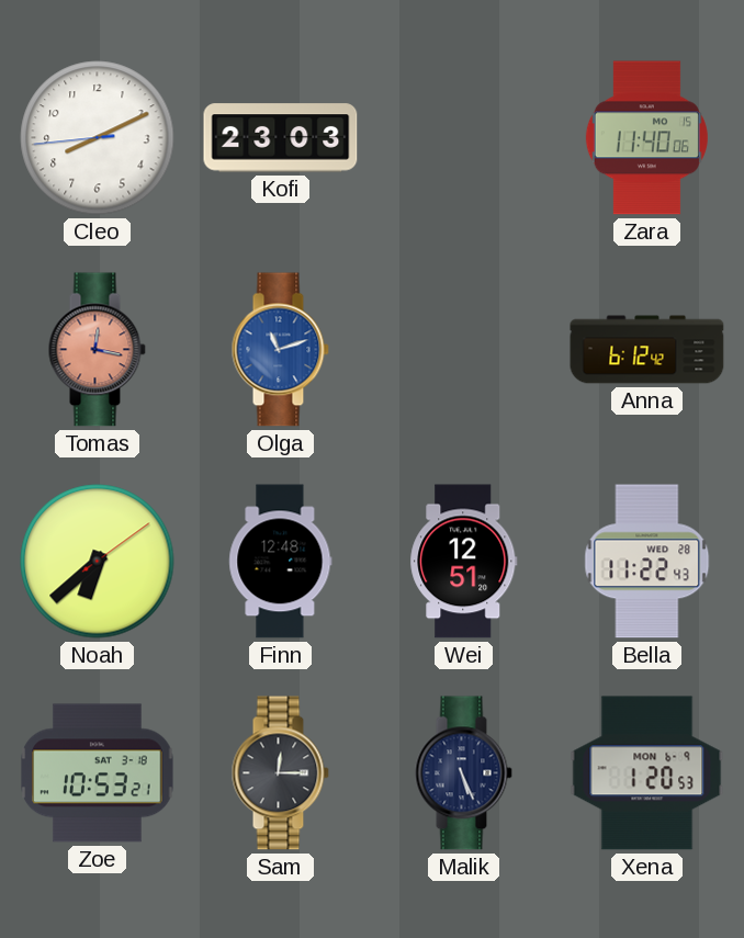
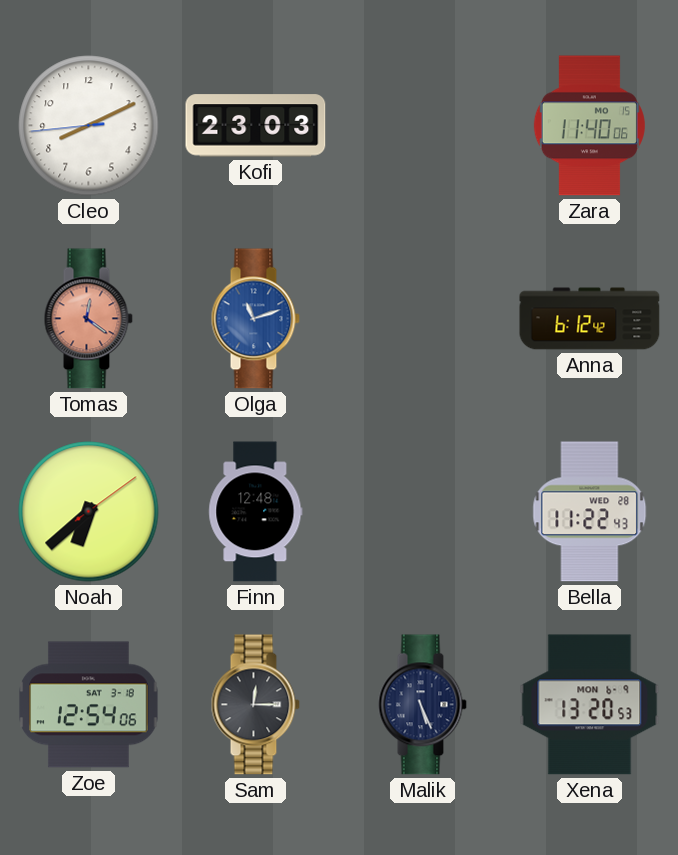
Tomas: 12:17 -> 12:21
Wei: 12:51 -> none
Zoe: 10:53 -> 12:54
Xena: 1:20 -> 13:20
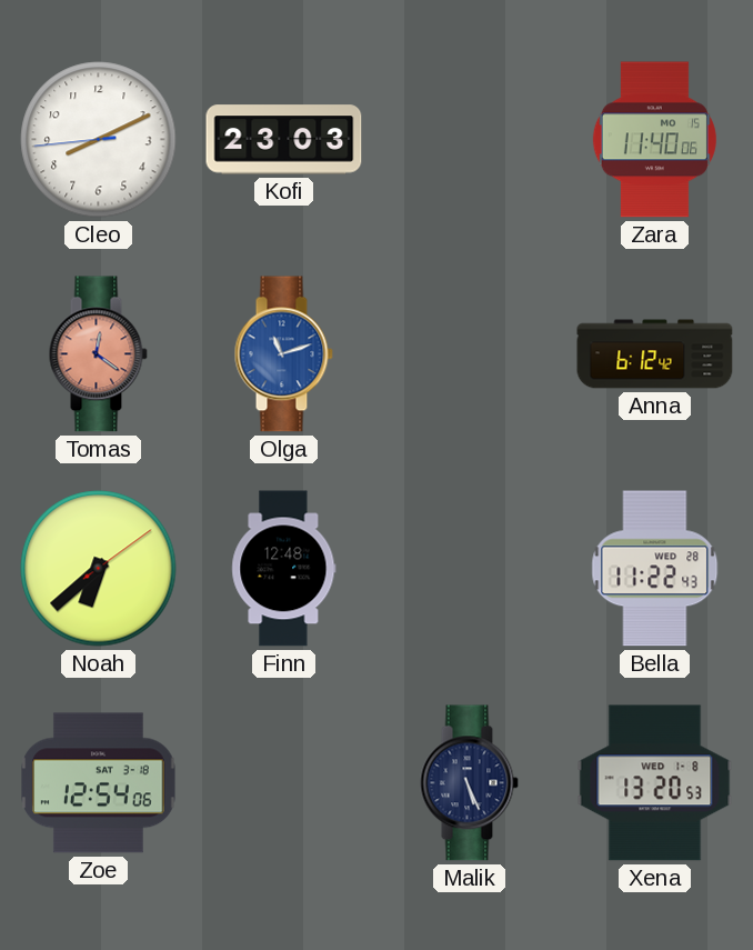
Sam: 12:15 -> none
Xena date: MON 6-9 -> WED 1-8
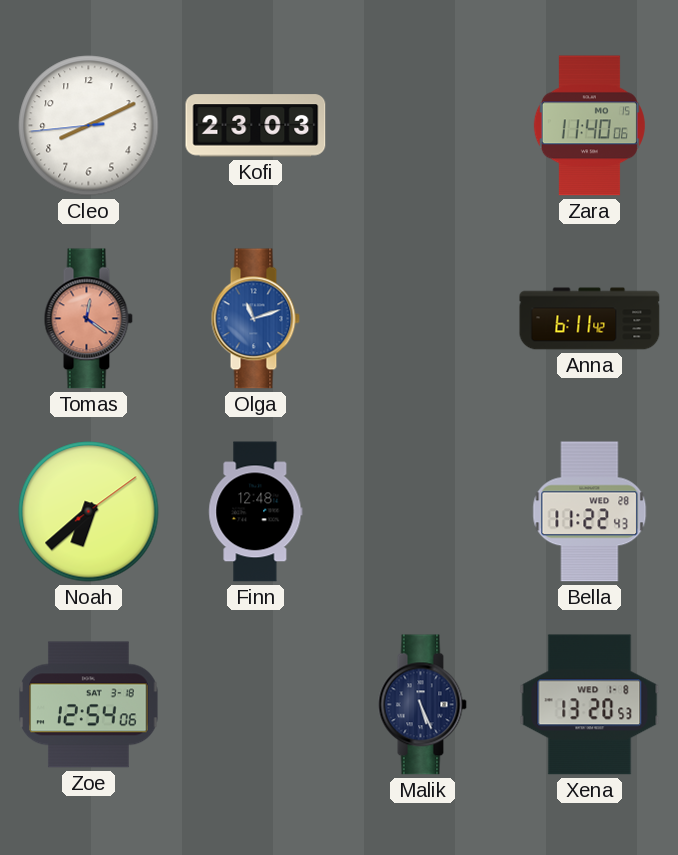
Anna: 6:12 -> 6:11
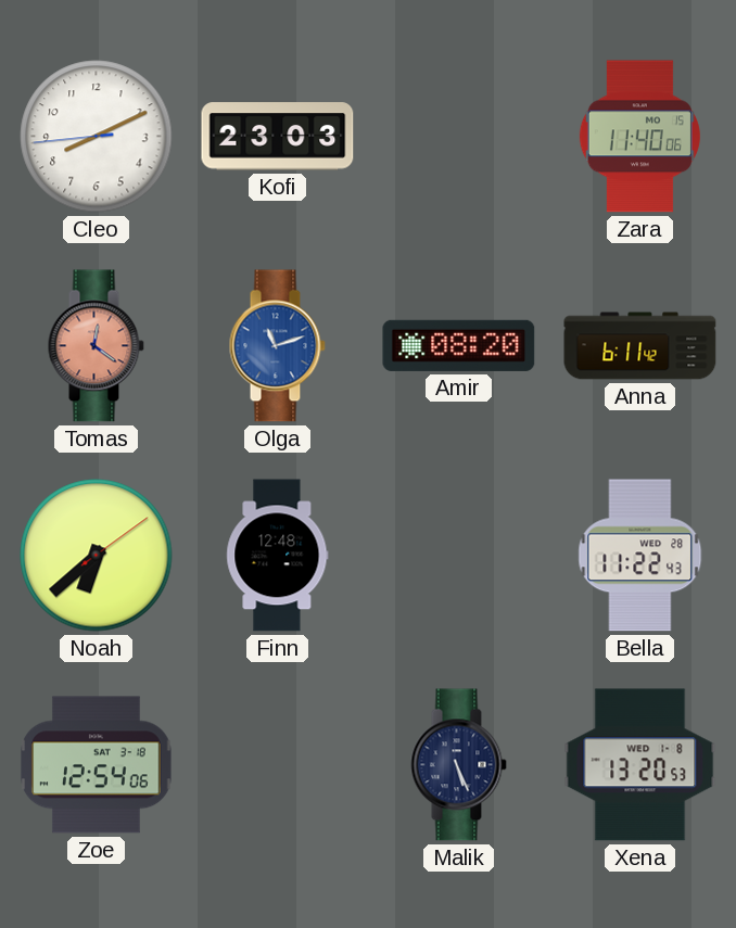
Amir: none -> 08:20
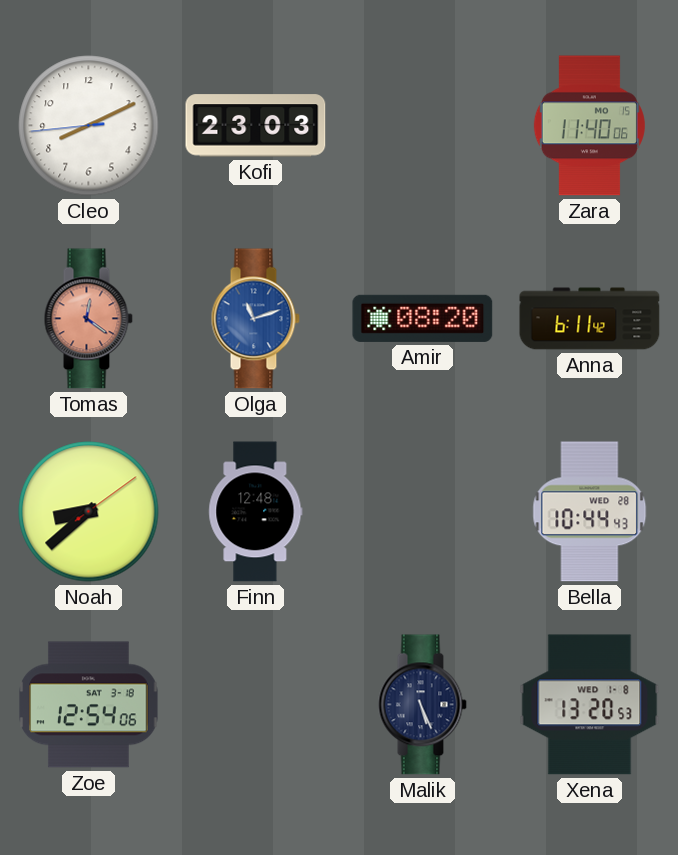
Noah: 6:38 -> 8:38
Bella: 11:22 -> 10:44
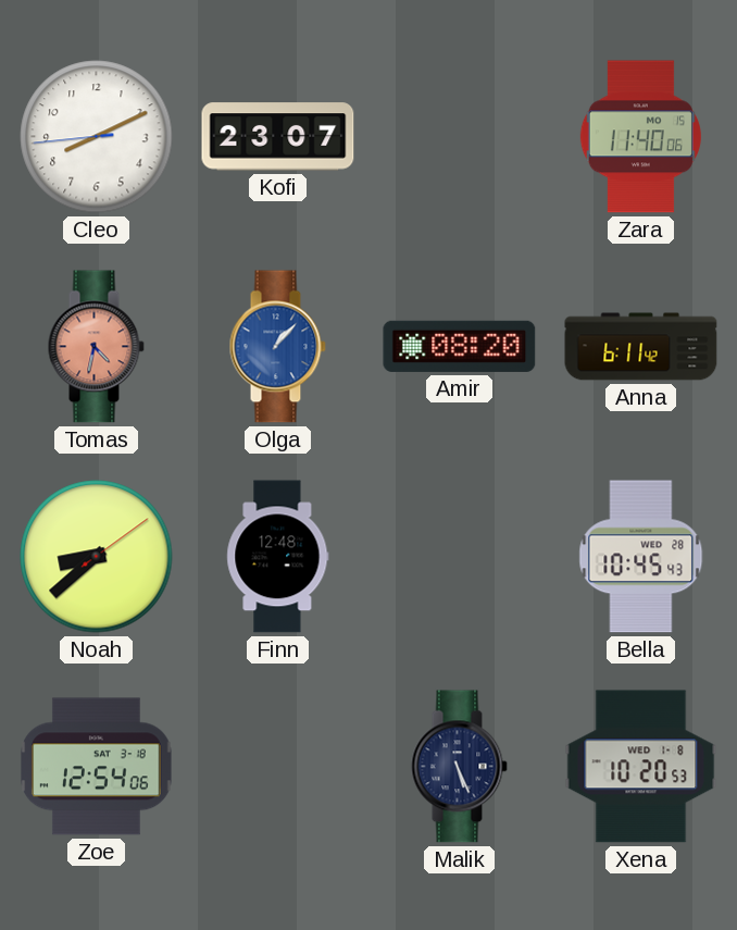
Kofi: 23:03 -> 23:07
Tomas: 12:21 -> 4:32
Olga: 11:12 -> 1:07
Bella: 10:44 -> 10:45
Xena: 13:20 -> 10:20
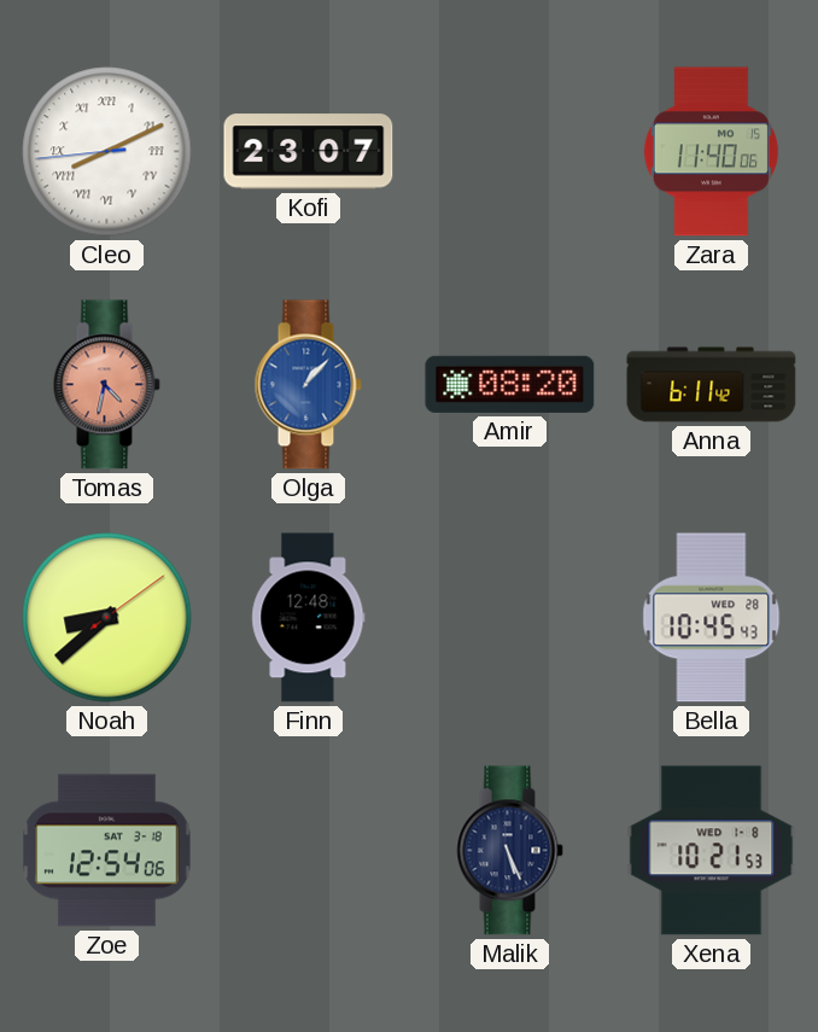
Cleo numerals: Arabic -> Roman
Xena: 10:20 -> 10:21
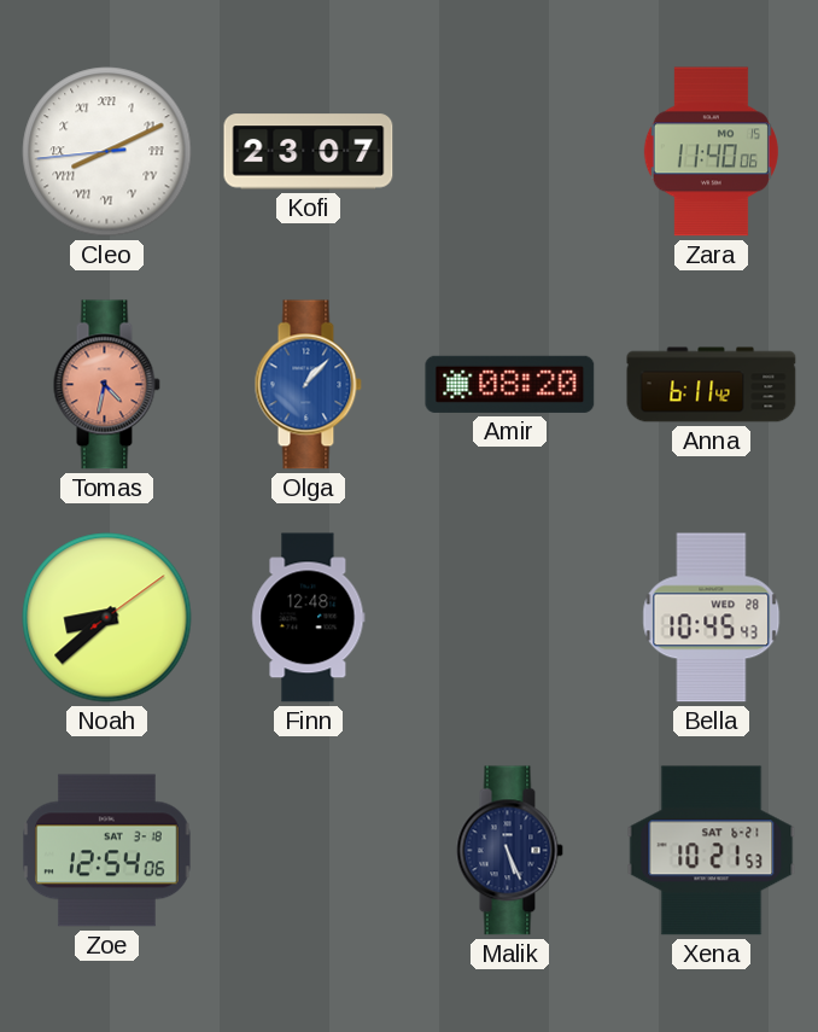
Xena date: WED 1-8 -> SAT 6-21
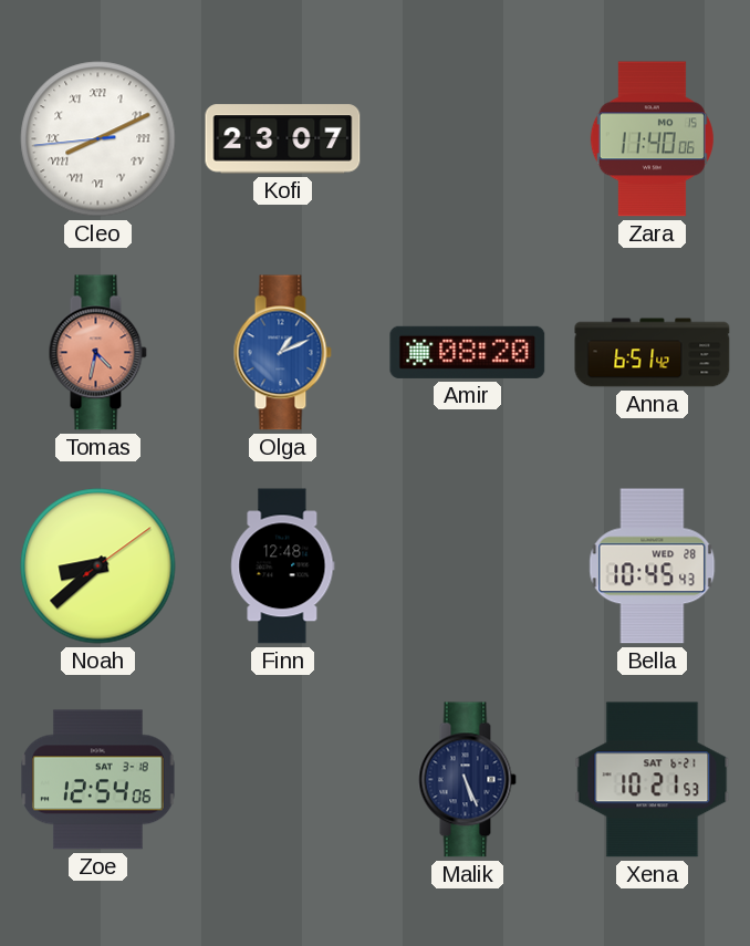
Olga: 1:07 -> 1:11
Anna: 6:11 -> 6:51
